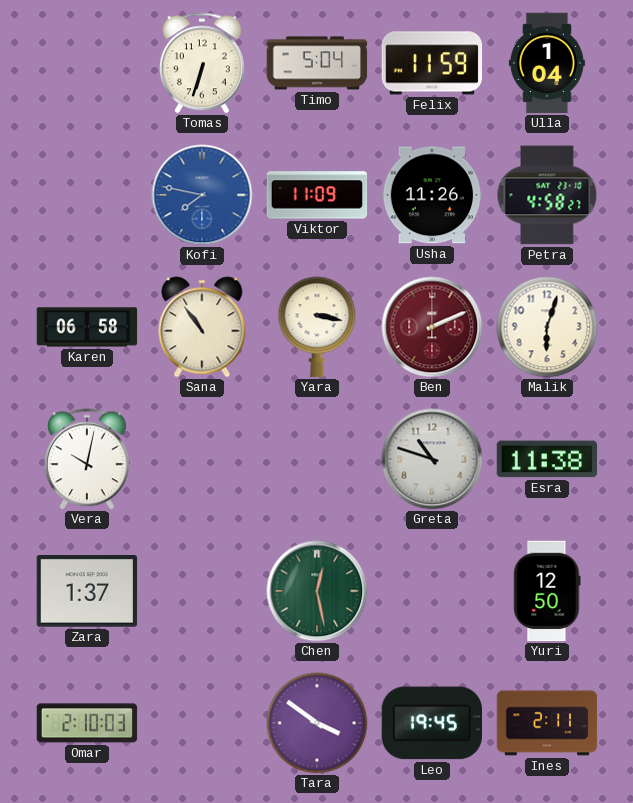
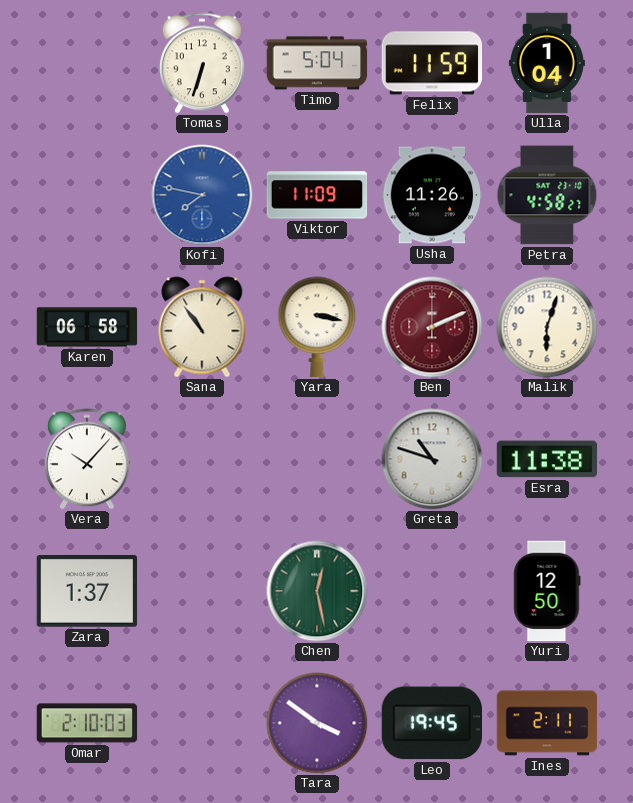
Vera: 10:02 -> 10:07
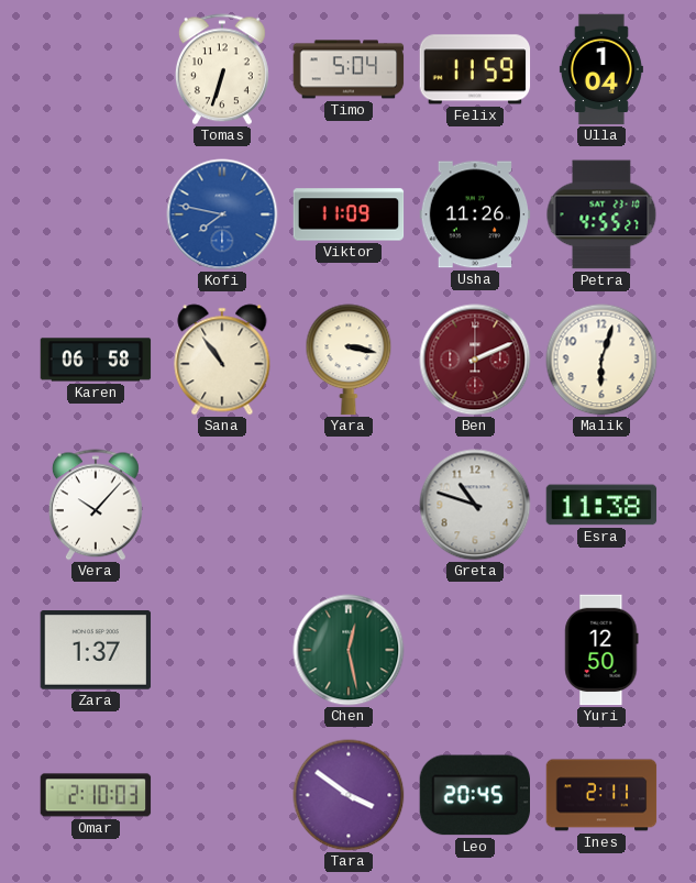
Petra: 4:58 -> 4:55
Leo: 19:45 -> 20:45
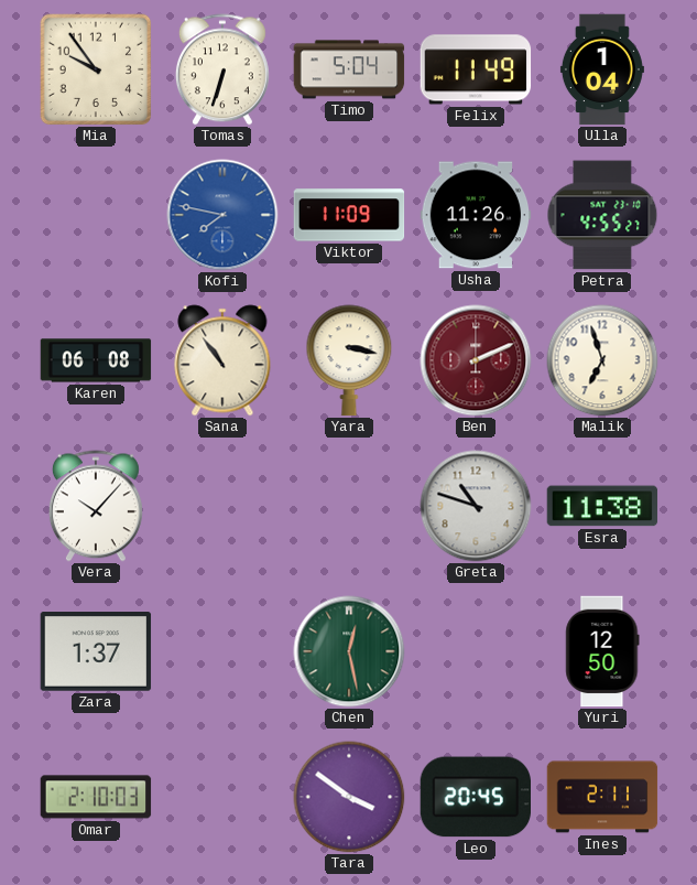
Mia: none -> 9:54
Felix: 11:59 -> 11:49
Karen: 06:58 -> 06:08
Malik: 6:03 -> 6:57
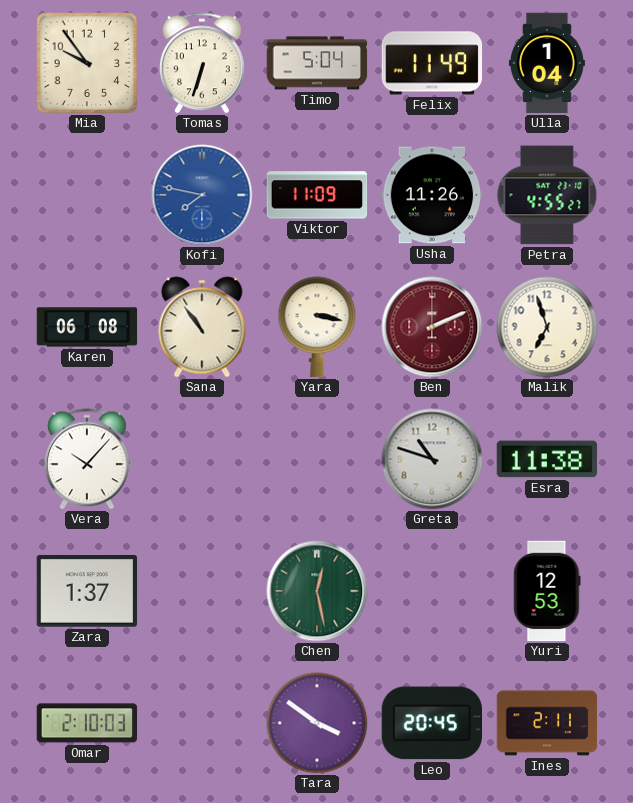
Yuri: 12:50 -> 12:53
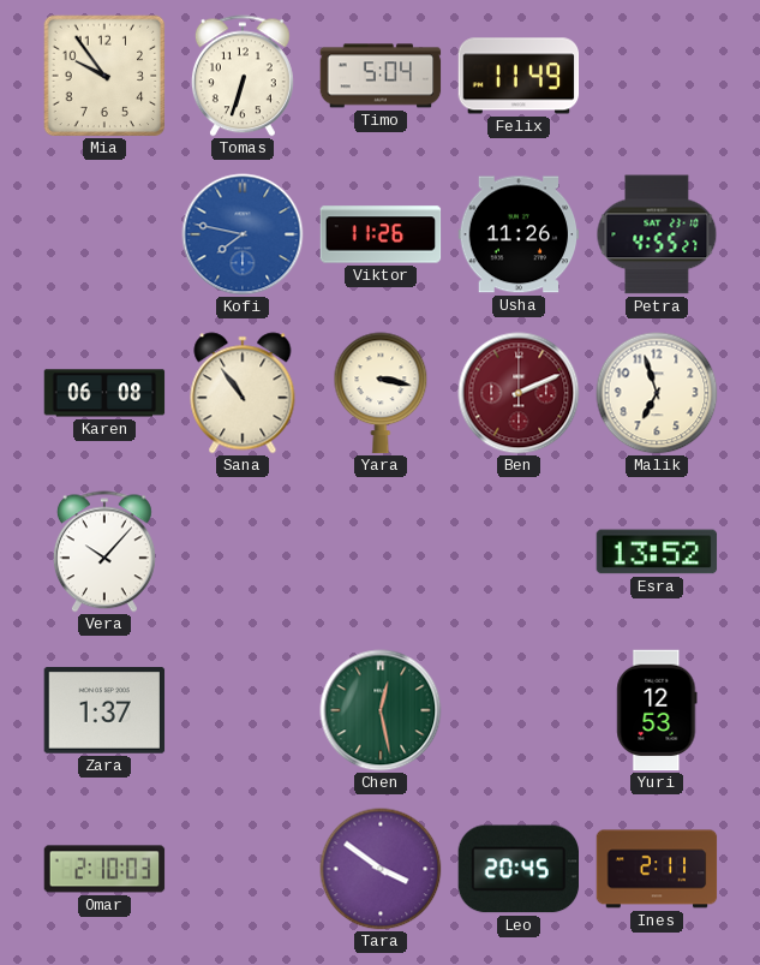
Ulla: 1:04 -> none
Viktor: 11:09 -> 11:26
Greta: 10:48 -> none
Esra: 11:38 -> 13:52
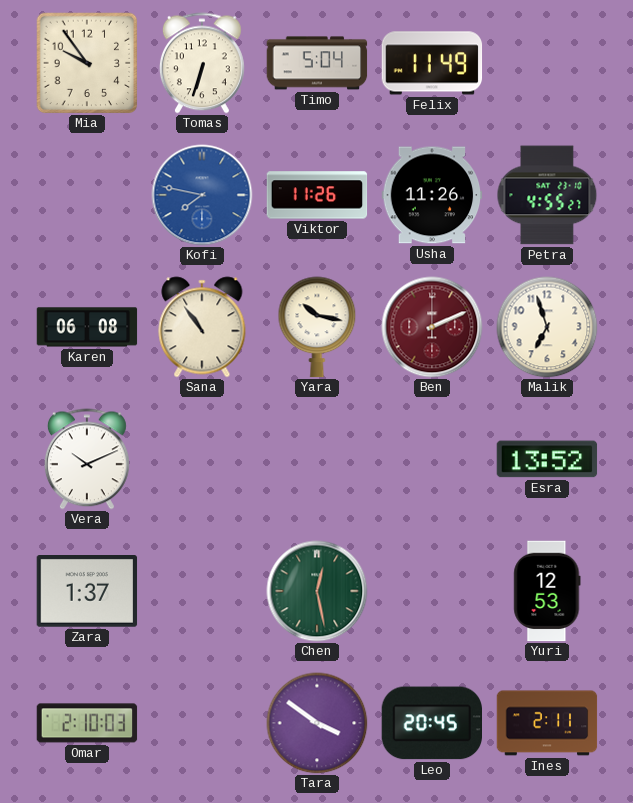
Yara: 3:17 -> 10:17
Vera: 10:07 -> 10:11
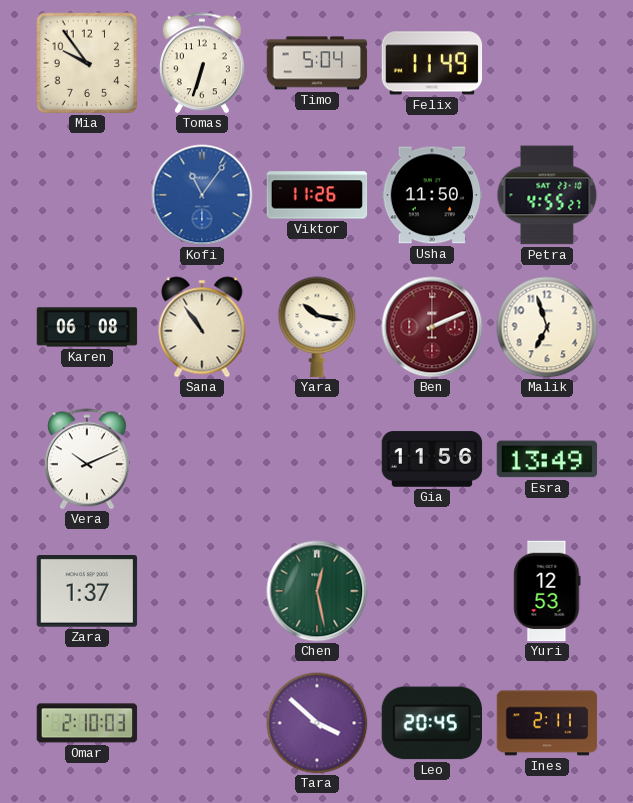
Kofi: 7:47 -> 11:06
Usha: 11:26 -> 11:50
Gia: none -> 11:56
Esra: 13:52 -> 13:49
Tara: 3:51 -> 3:52
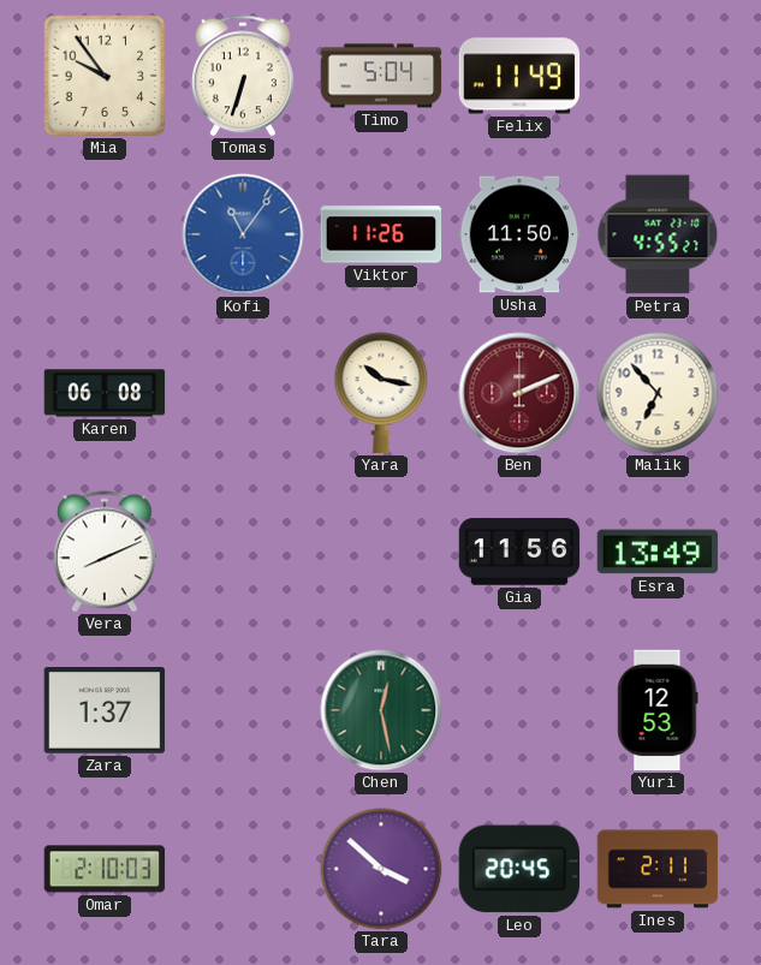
Sana: 10:54 -> none
Malik: 6:57 -> 6:53
Vera: 10:11 -> 8:11
